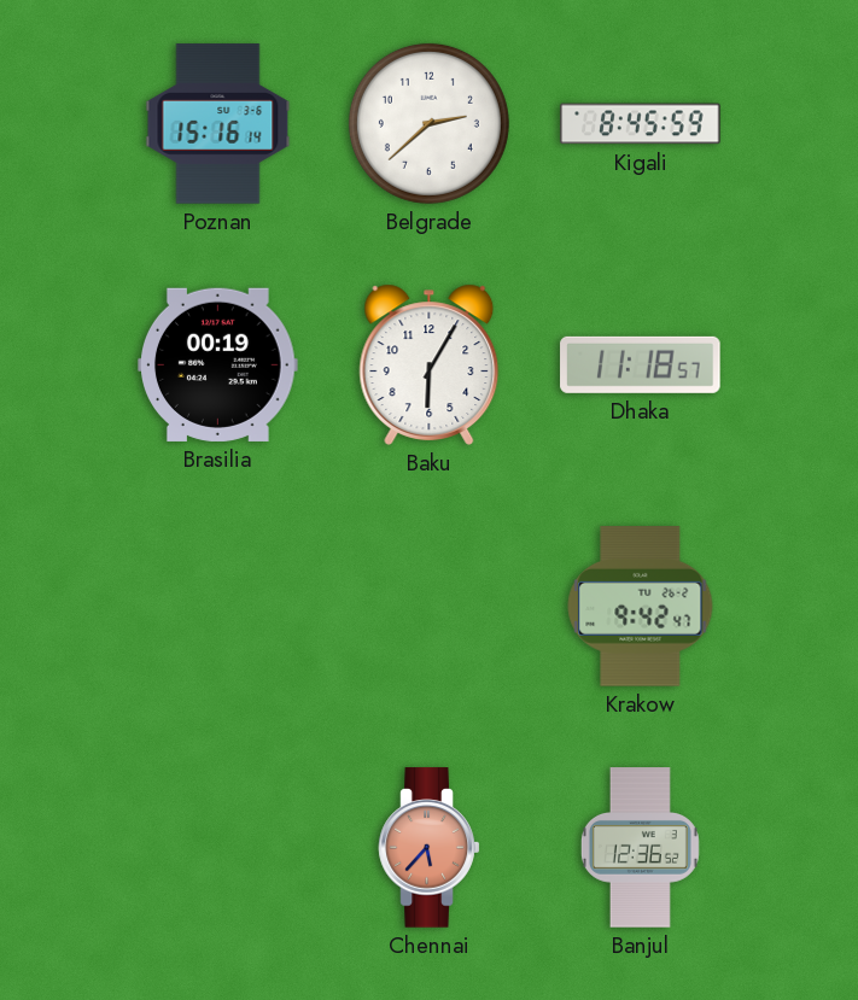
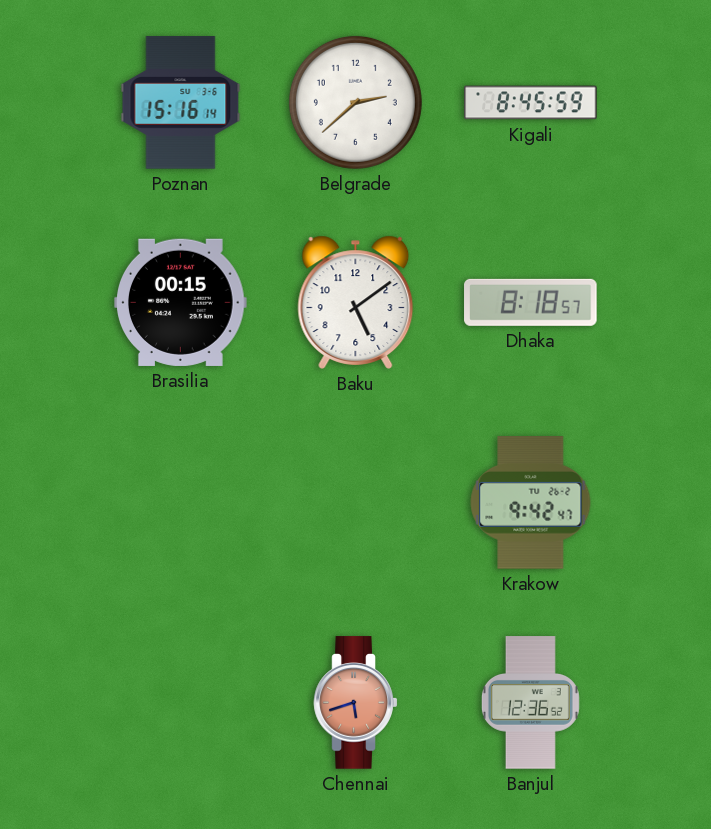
Brasilia: 00:19 -> 00:15
Baku: 6:05 -> 5:09
Dhaka: 11:18 -> 8:18
Chennai: 5:37 -> 5:42
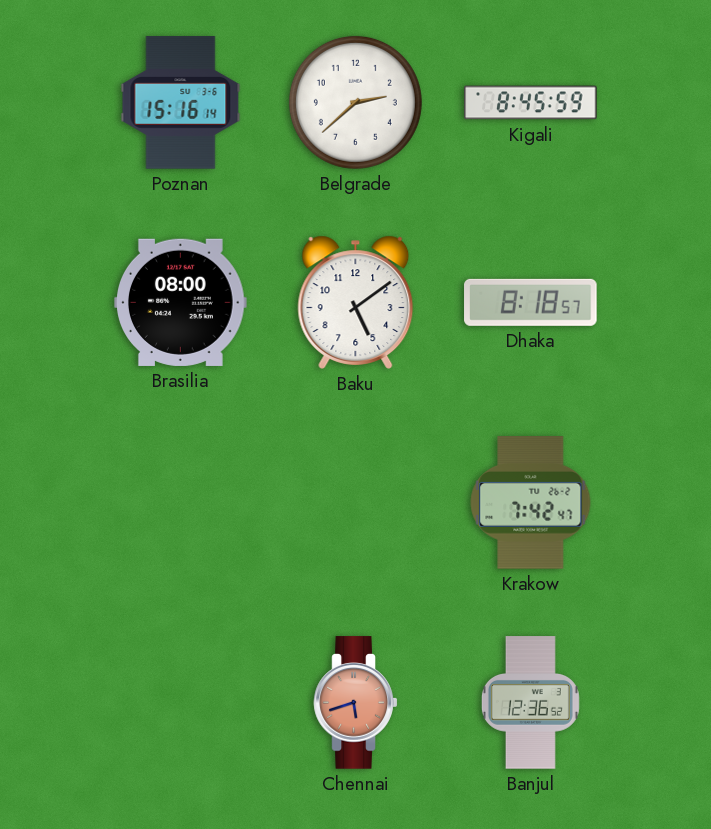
Brasilia: 00:15 -> 08:00
Krakow: 9:42 -> 7:42
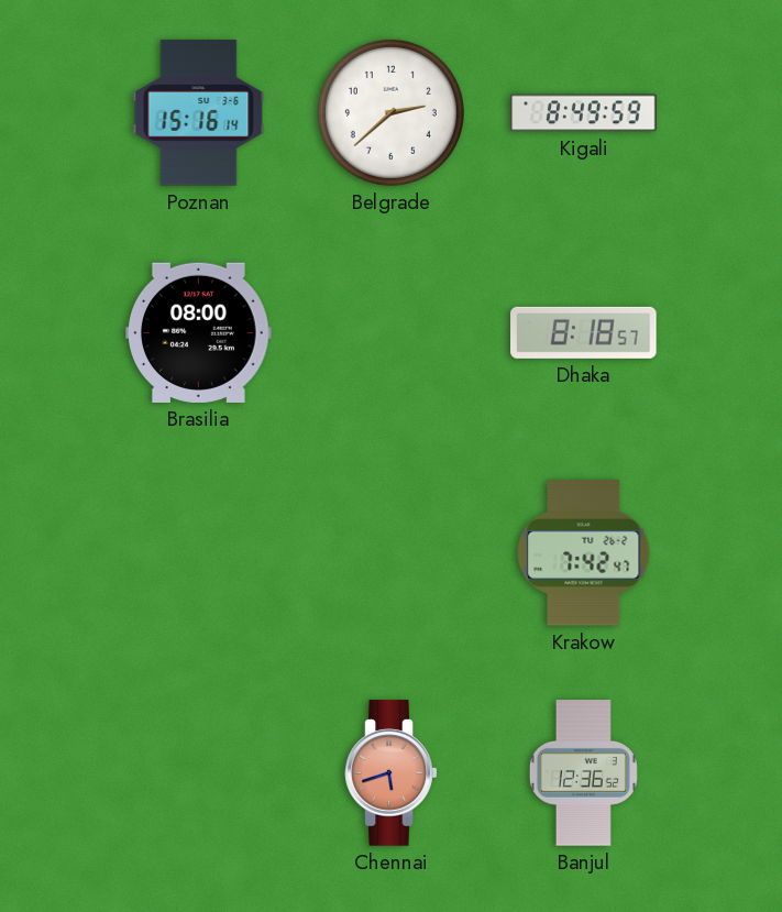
Kigali: 8:45 -> 8:49
Baku: 5:09 -> none
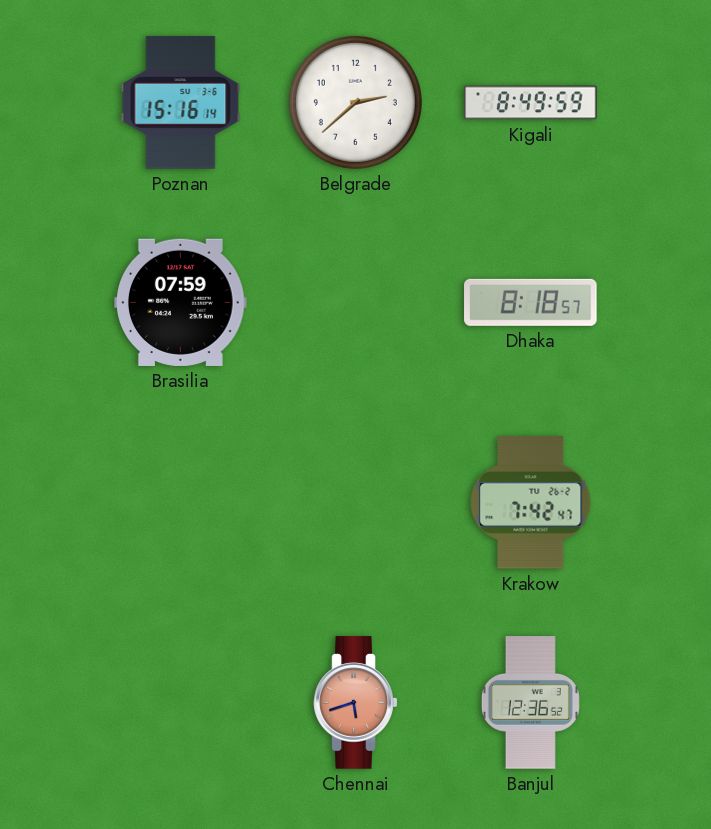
Brasilia: 08:00 -> 07:59
